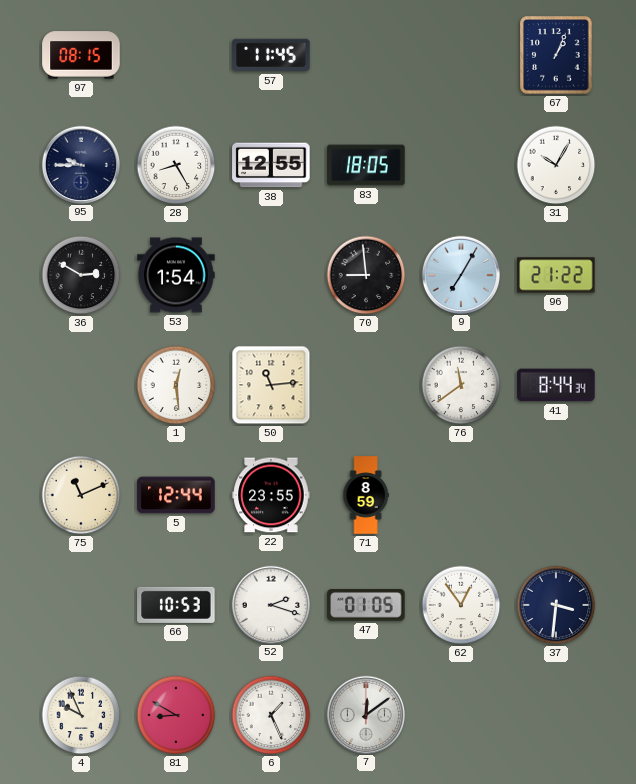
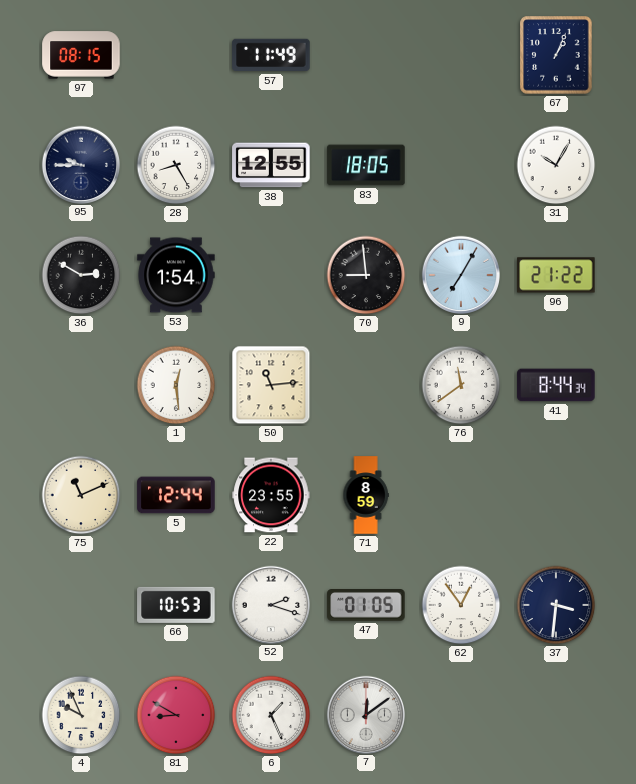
57: 11:45 -> 11:49
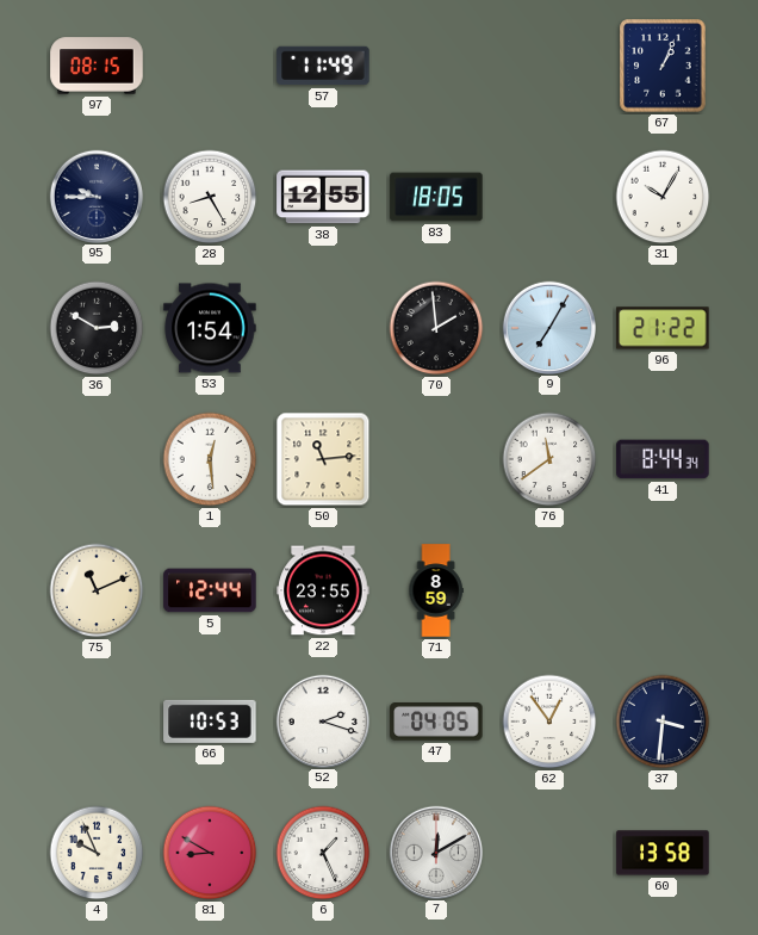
70: 8:59 -> 1:59
47: 01:05 -> 04:05
7: 12:09 -> 12:10
60: none -> 13:58
